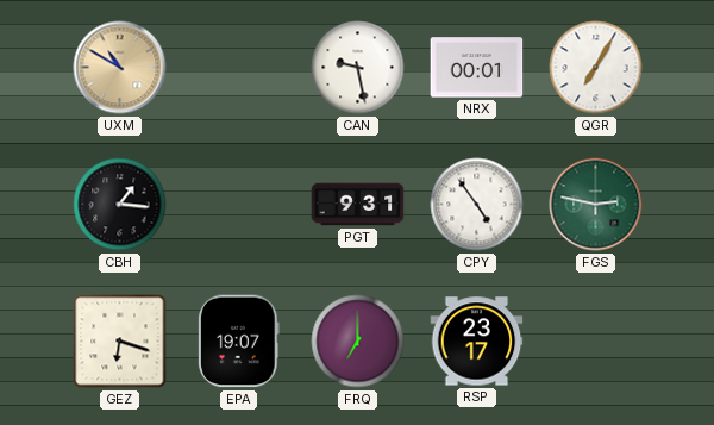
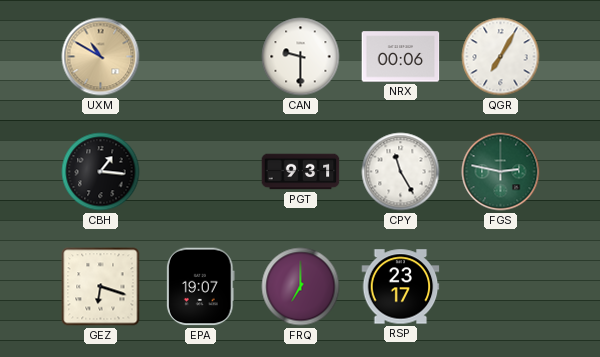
CAN: 9:28 -> 9:30
NRX: 00:01 -> 00:06
CPY: 4:54 -> 11:25
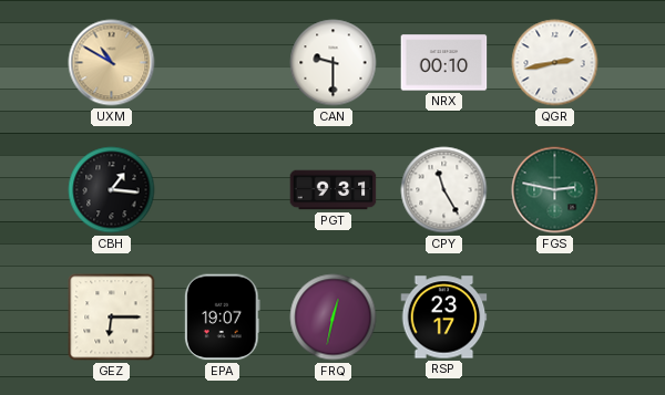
NRX: 00:06 -> 00:10
QGR: 7:05 -> 2:43
GEZ: 6:18 -> 6:15
FRQ: 7:00 -> 12:32
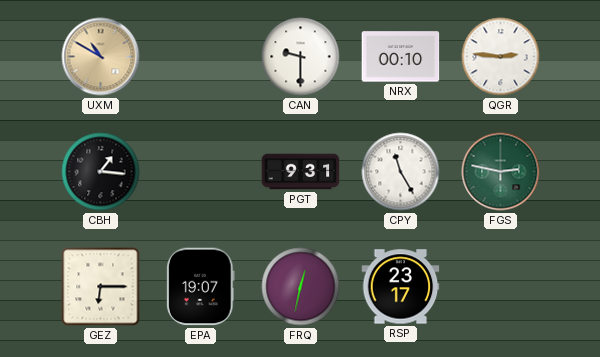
QGR: 2:43 -> 2:46
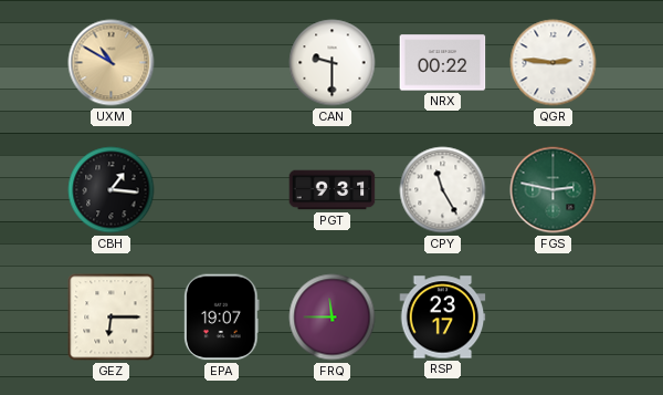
NRX: 00:10 -> 00:22
FRQ: 12:32 -> 11:45
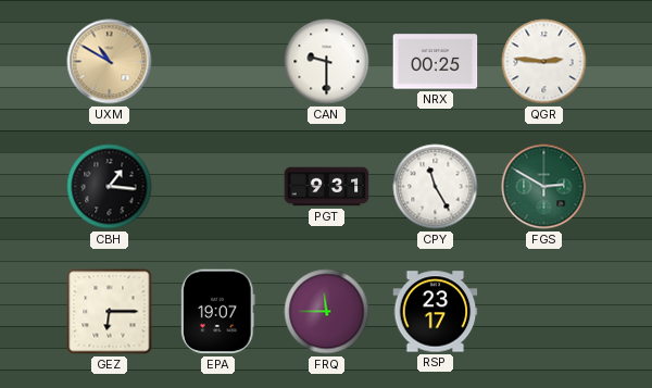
NRX: 00:22 -> 00:25
FGS: 2:47 -> 2:50
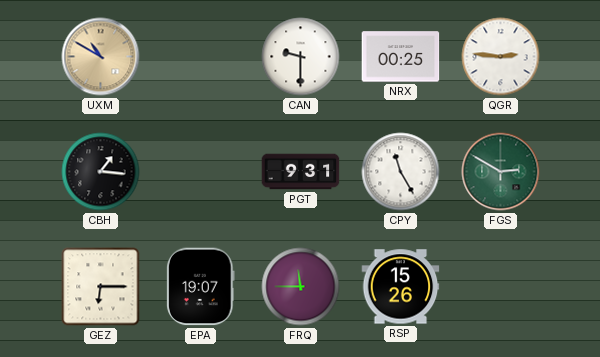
RSP: 23:17 -> 15:26
